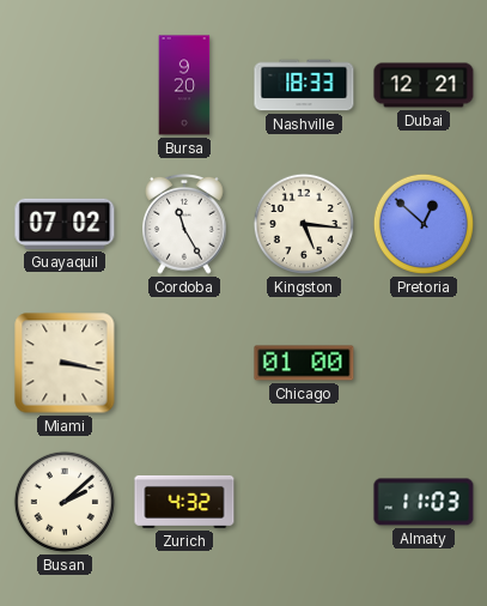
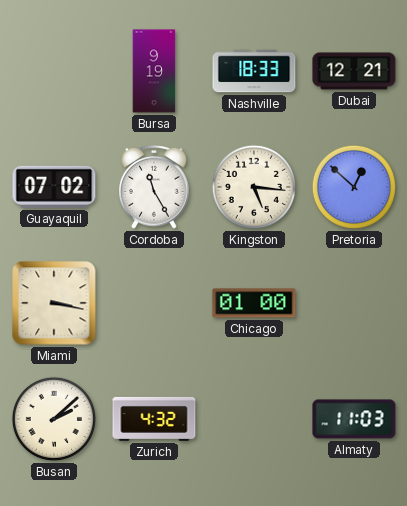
Bursa: 9:20 -> 9:19
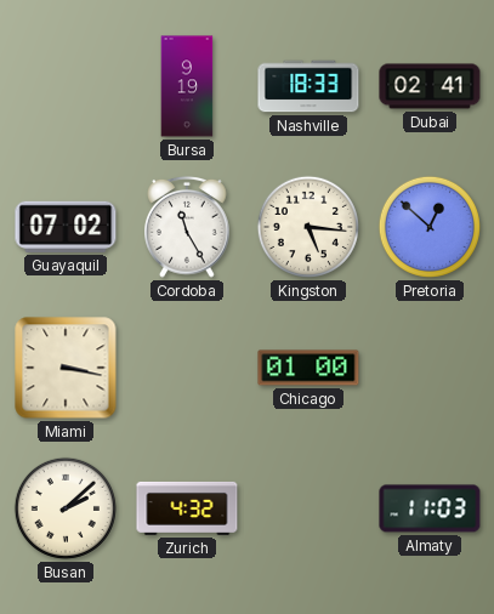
Dubai: 12:21 -> 02:41
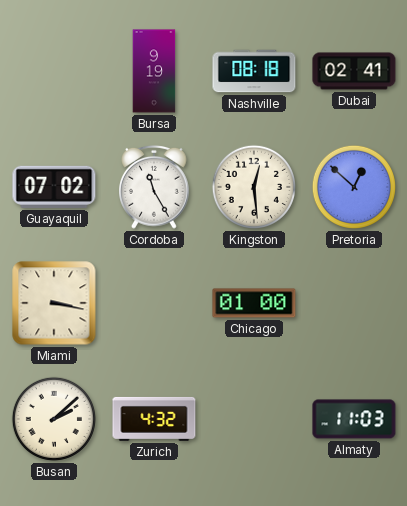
Nashville: 18:33 -> 08:18
Kingston: 5:16 -> 12:29
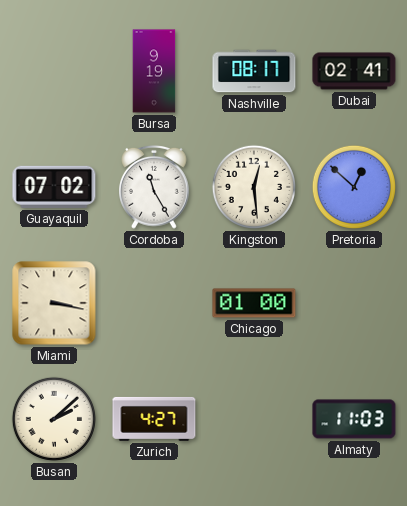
Nashville: 08:18 -> 08:17
Zurich: 4:32 -> 4:27
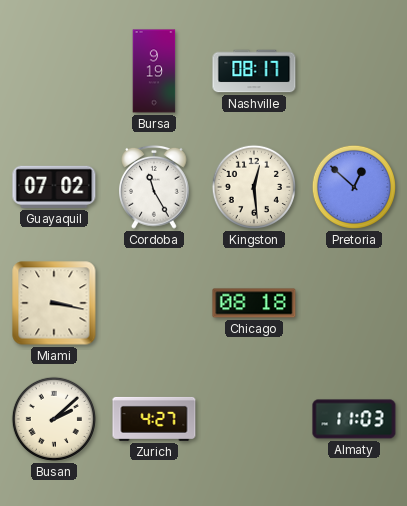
Dubai: 02:41 -> none
Chicago: 01:00 -> 08:18
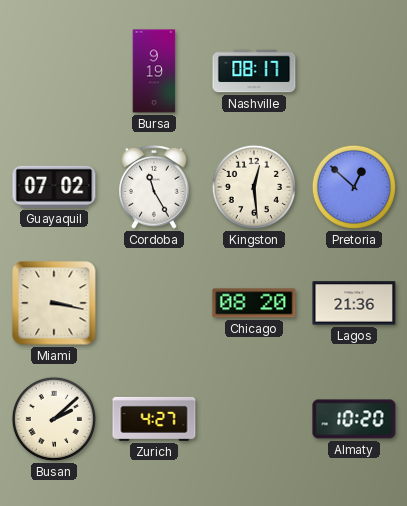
Chicago: 08:18 -> 08:20
Lagos: none -> 21:36
Almaty: 11:03 -> 10:20
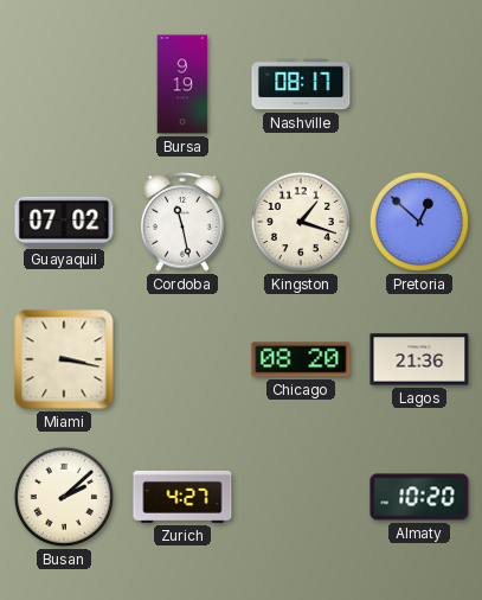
Cordoba: 11:25 -> 11:28
Kingston: 12:29 -> 1:18
